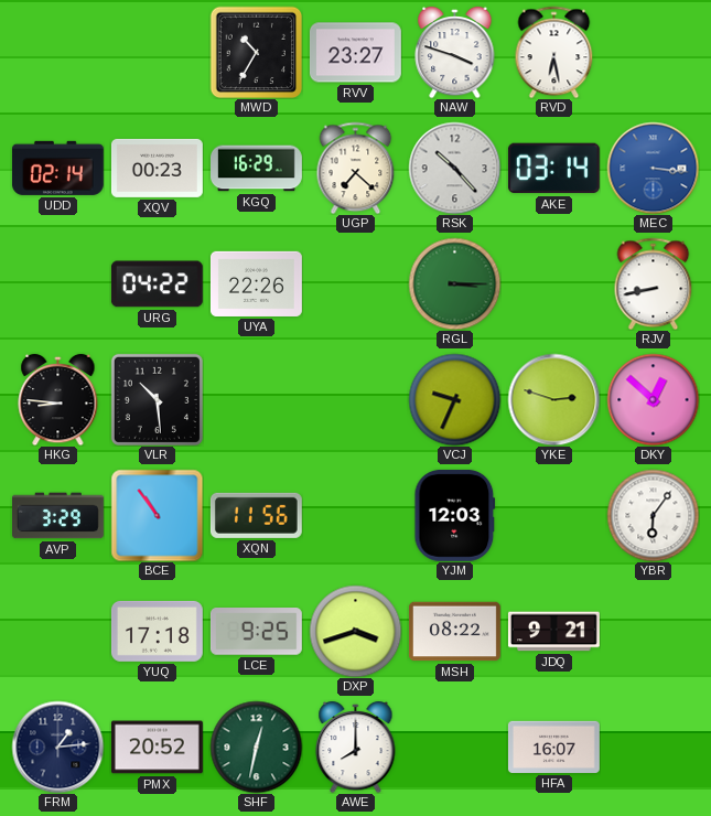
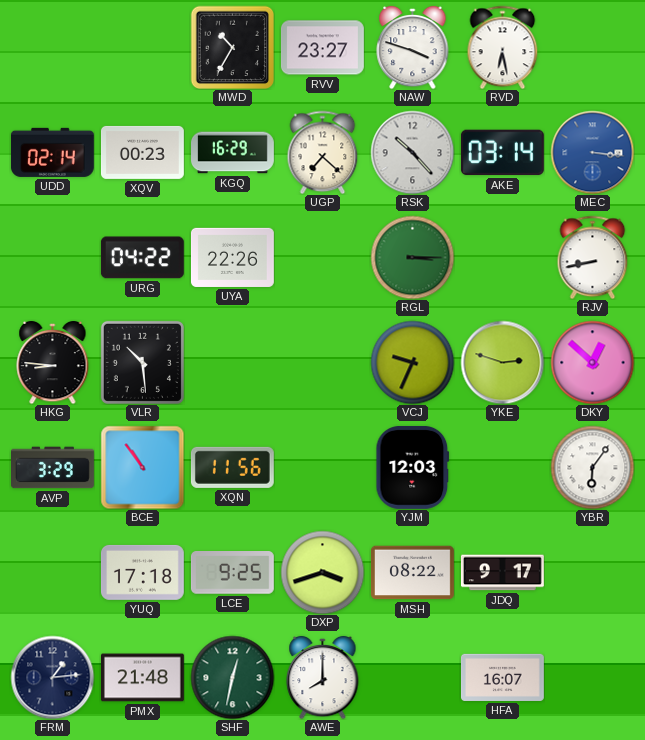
JDQ: 9:21 -> 9:17
PMX: 20:52 -> 21:48
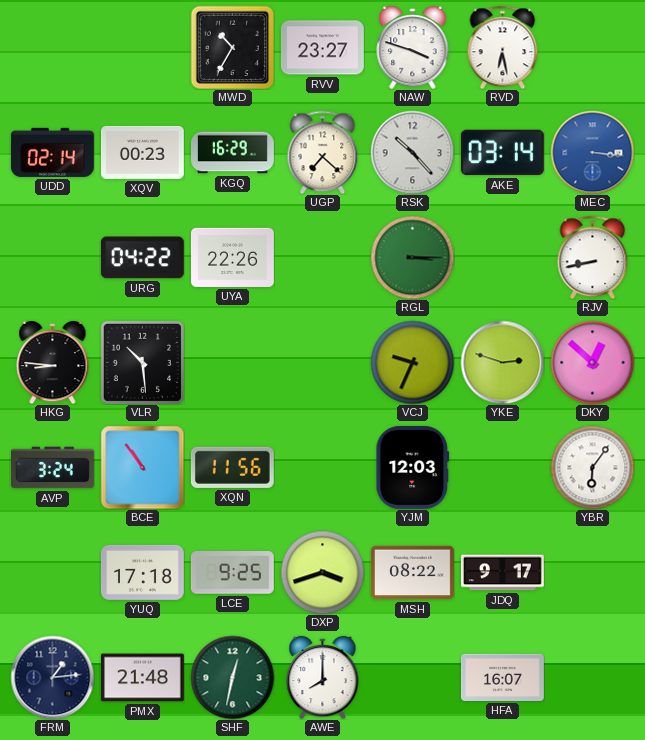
AVP: 3:29 -> 3:24
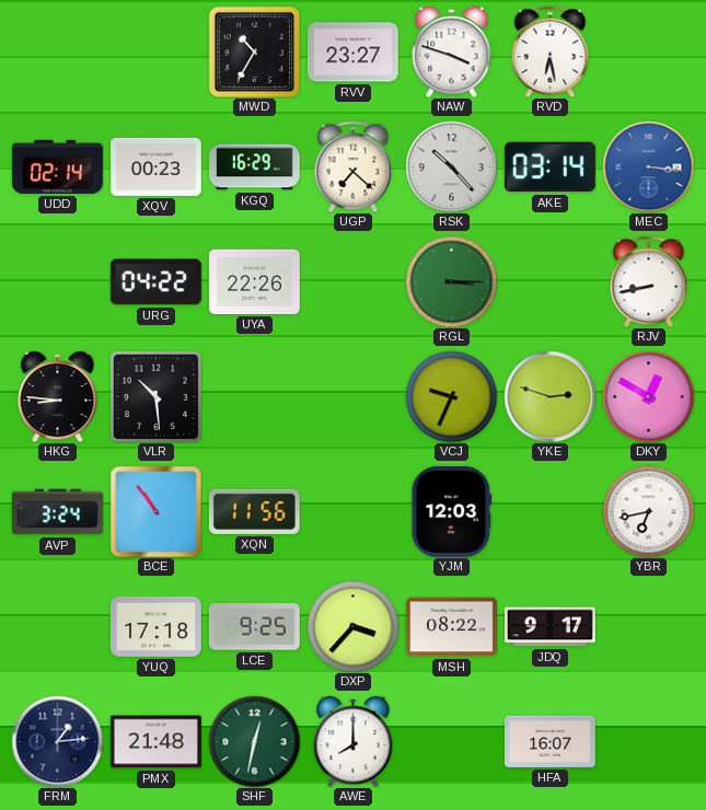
DKY: 12:52 -> 12:50
YBR: 6:06 -> 6:43
DXP: 3:42 -> 3:37
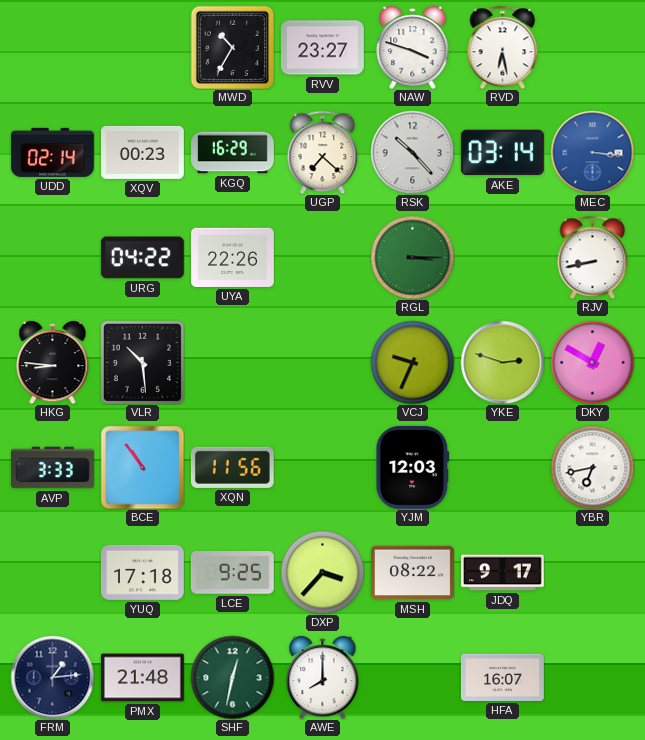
AVP: 3:24 -> 3:33
